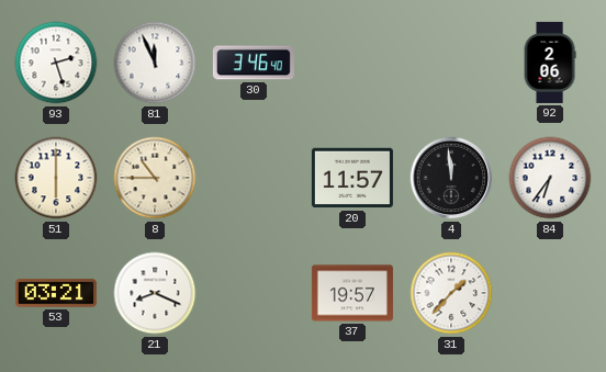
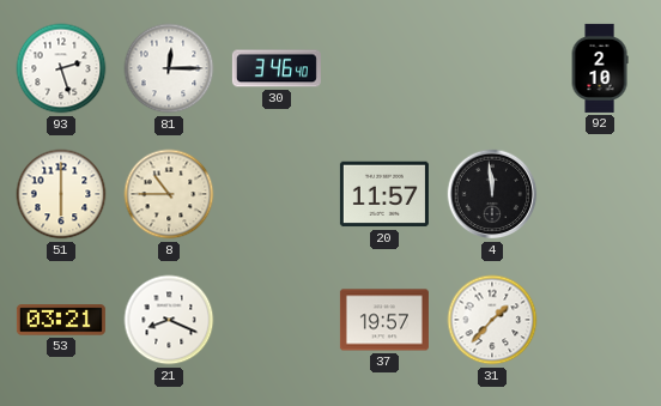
81: 11:56 -> 12:15
92: 2:06 -> 2:10
84: 6:36 -> none
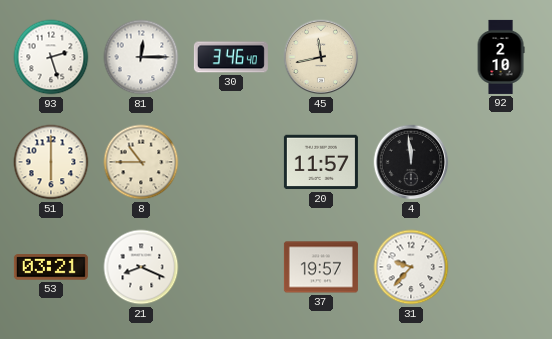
45: none -> 11:43
31: 1:37 -> 9:37
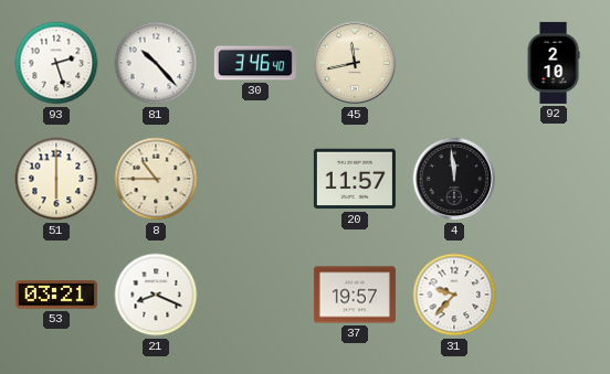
81: 12:15 -> 10:23
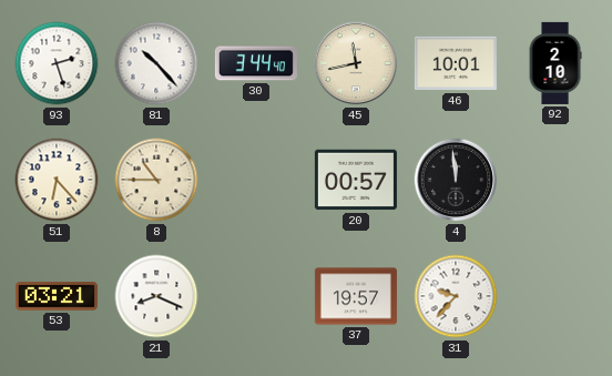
30: 3:46 -> 3:44
46: none -> 10:01
51: 6:00 -> 6:23
20: 11:57 -> 00:57
